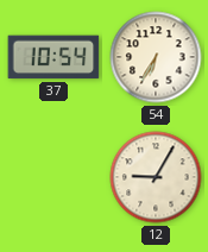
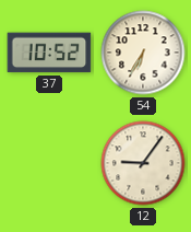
37: 10:54 -> 10:52
12: 9:05 -> 9:06
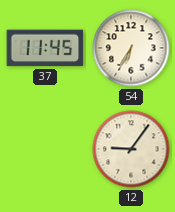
37: 10:52 -> 11:45
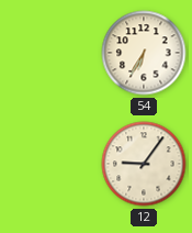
37: 11:45 -> none
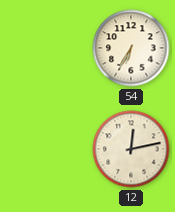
12: 9:06 -> 12:13
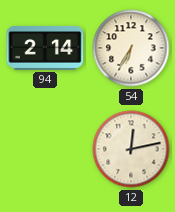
94: none -> 2:14
